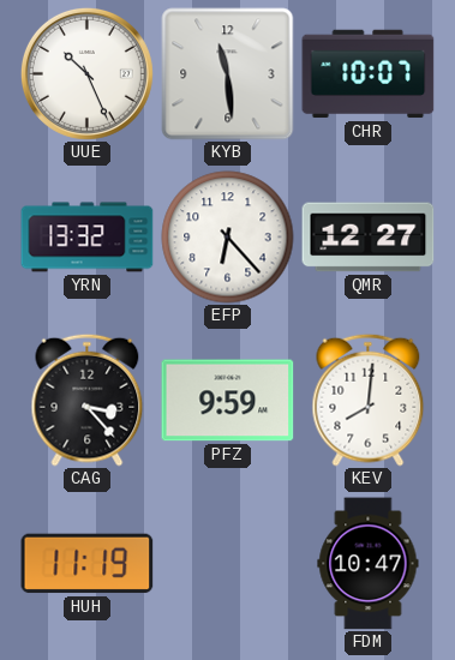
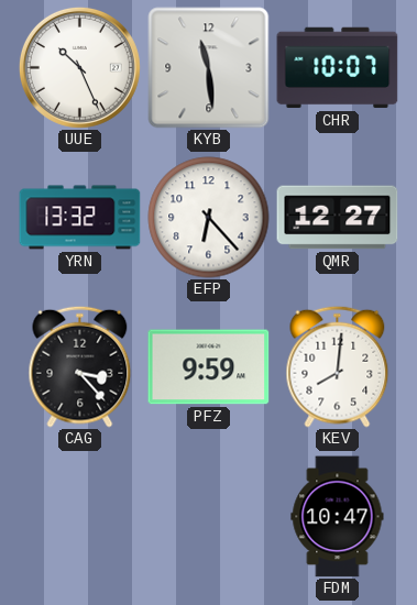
HUH: 11:19 -> none
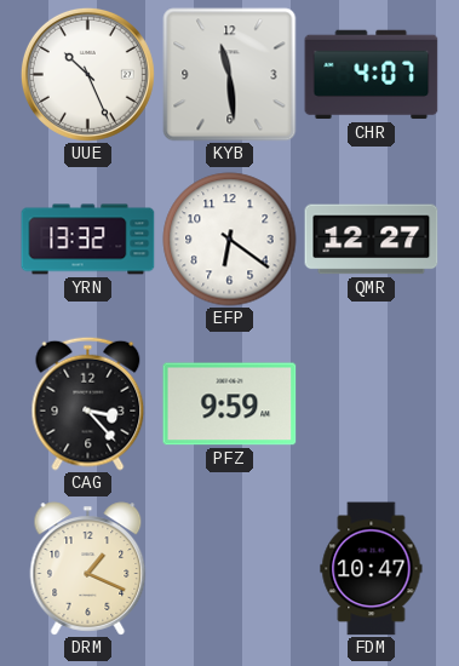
CHR: 10:07 -> 4:07
EFP: 6:23 -> 6:21
KEV: 8:01 -> none
DRM: none -> 1:19
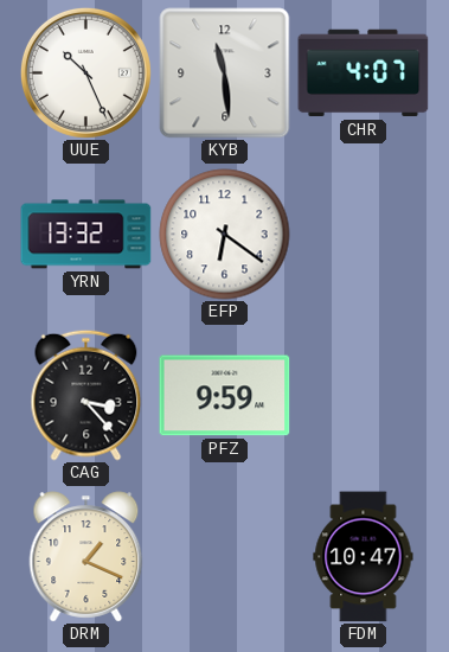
QMR: 12:27 -> none
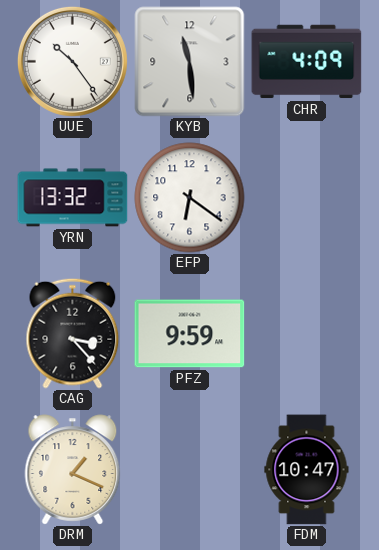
UUE: 10:26 -> 10:24
CHR: 4:07 -> 4:09
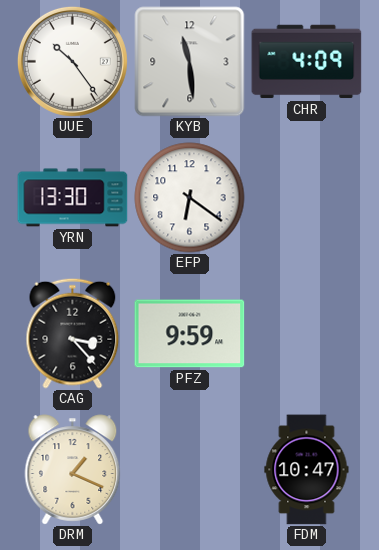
YRN: 13:32 -> 13:30
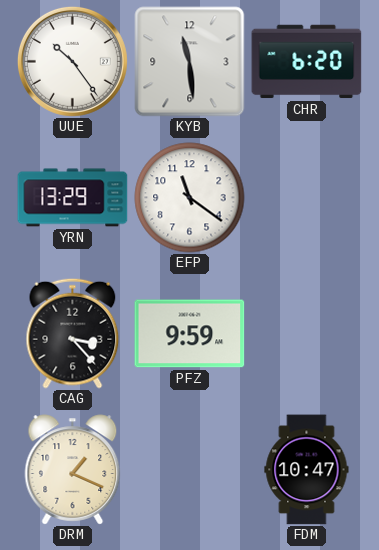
CHR: 4:09 -> 6:20
YRN: 13:30 -> 13:29
EFP: 6:21 -> 11:21
